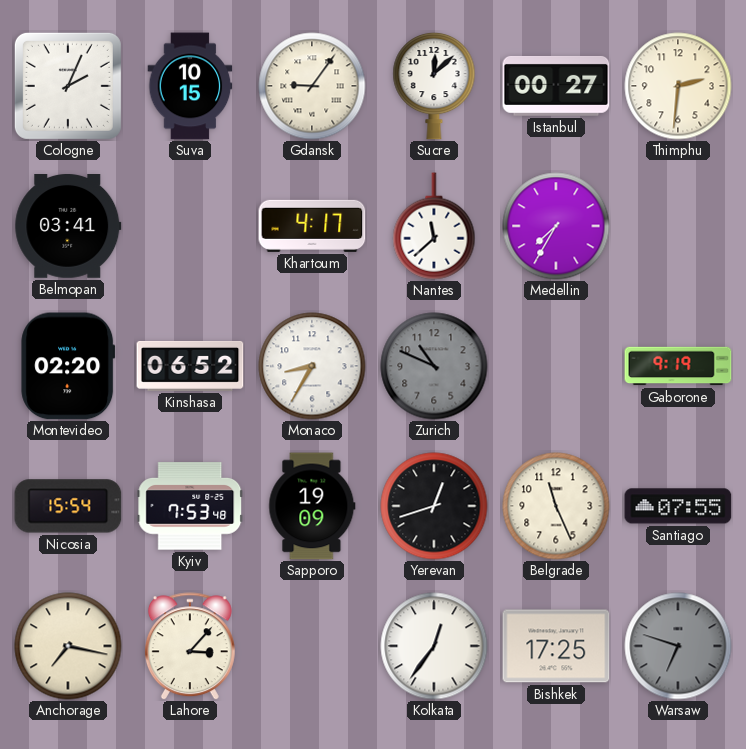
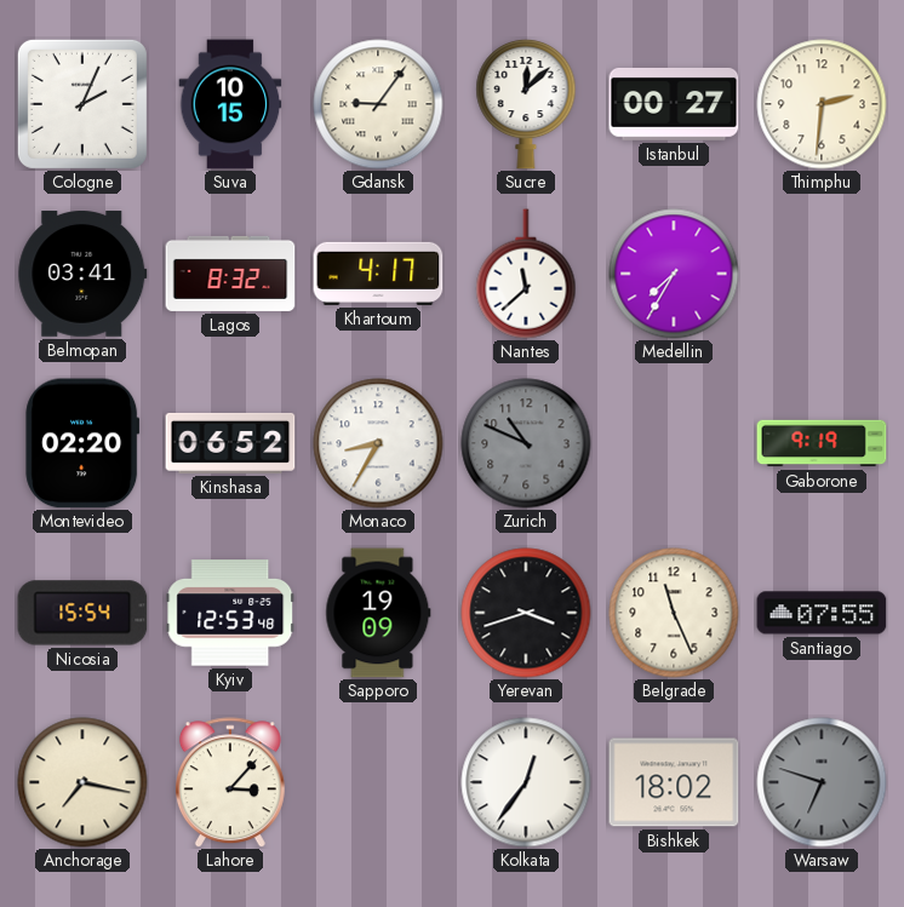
Lagos: none -> 8:32
Kyiv: 7:53 -> 12:53
Yerevan: 12:42 -> 3:42
Bishkek: 17:25 -> 18:02
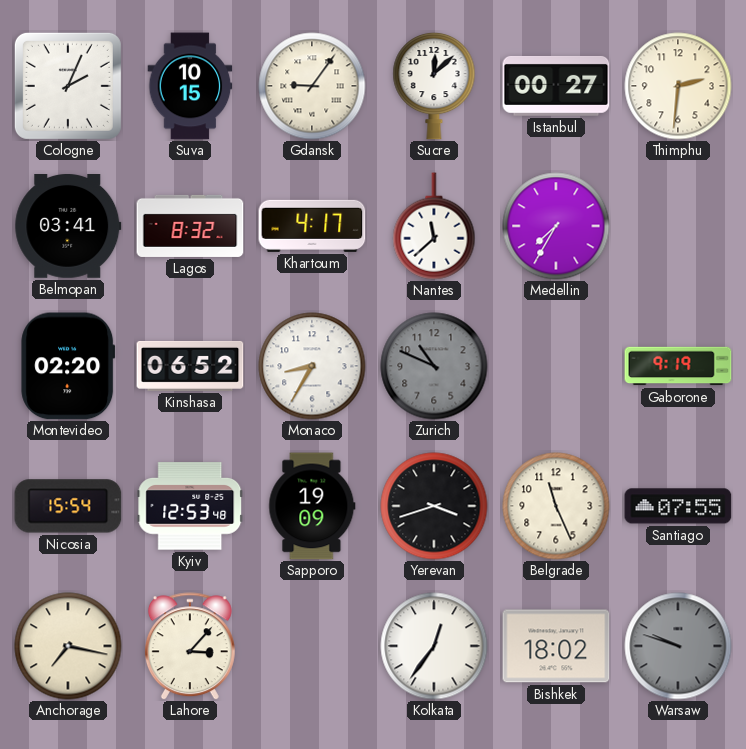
Warsaw: 6:48 -> 9:48
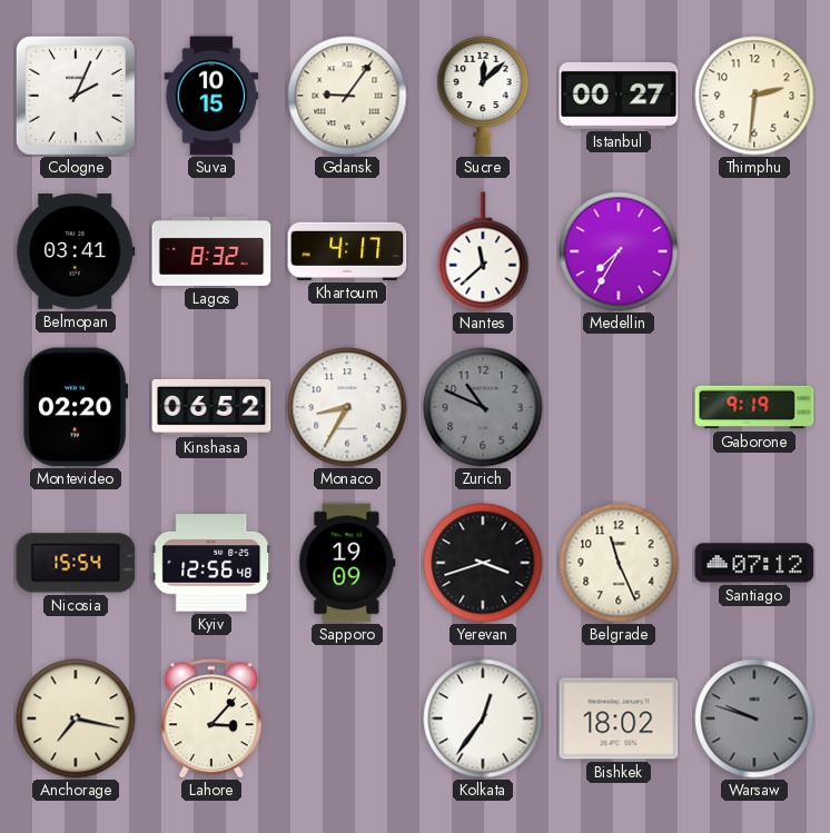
Kyiv: 12:53 -> 12:56
Santiago: 07:55 -> 07:12
